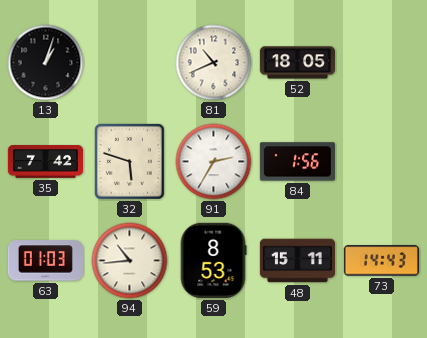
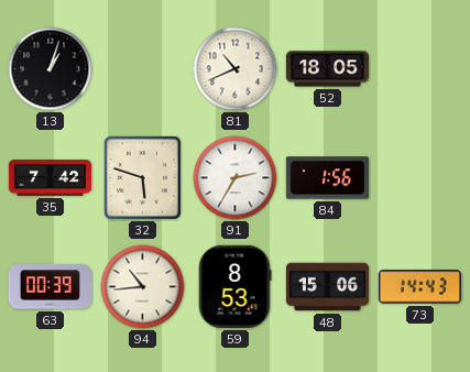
63: 01:03 -> 00:39
48: 15:11 -> 15:06
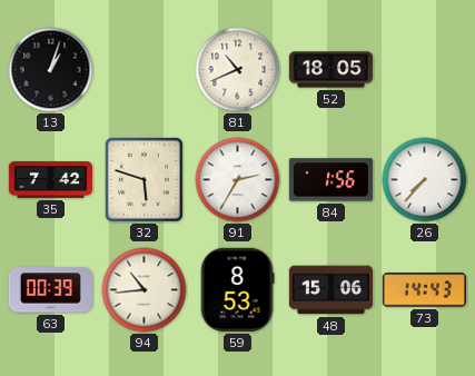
26: none -> 7:37
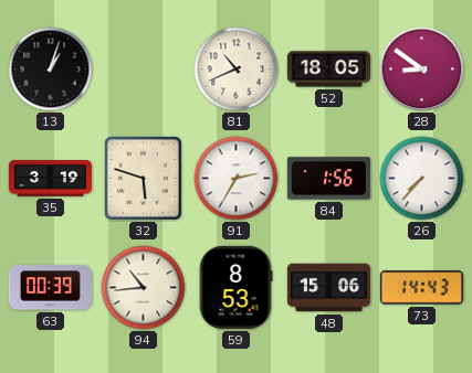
28: none -> 8:51
35: 7:42 -> 3:19
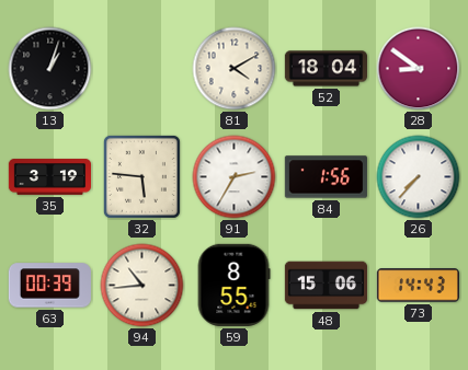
81: 10:41 -> 4:10
52: 18:05 -> 18:04
32: 5:48 -> 5:46
59: 8:53 -> 8:55
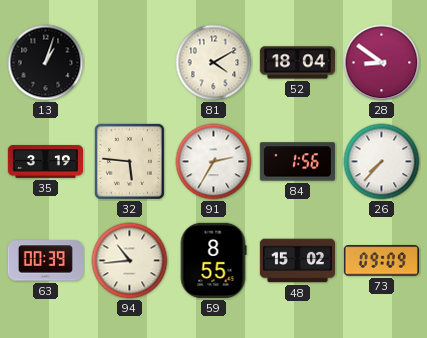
48: 15:06 -> 15:02
73: 14:43 -> 09:09
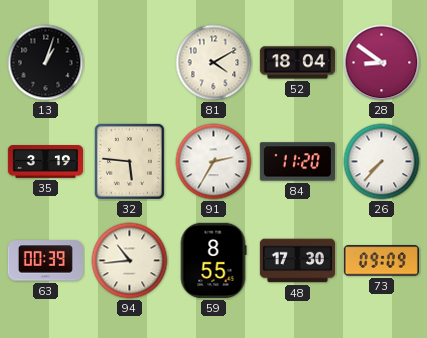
84: 1:56 -> 11:20
48: 15:02 -> 17:30
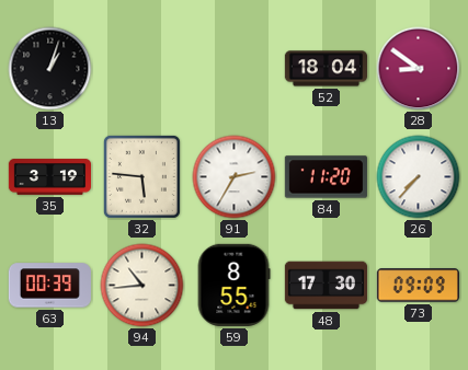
81: 4:10 -> none
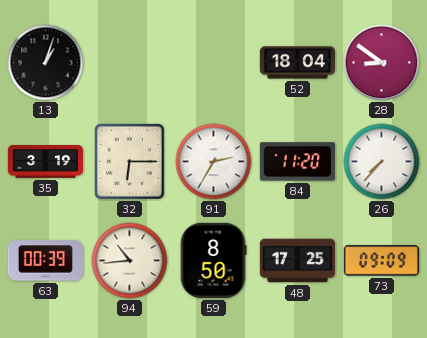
32: 5:46 -> 6:15
59: 8:55 -> 8:50
48: 17:30 -> 17:25
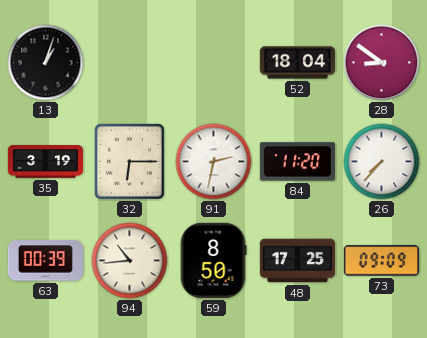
91: 2:35 -> 2:32
